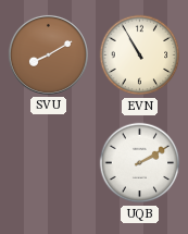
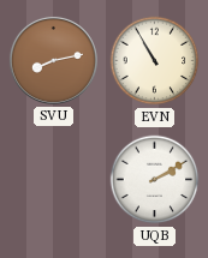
SVU: 8:10 -> 8:13
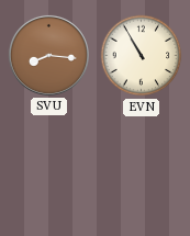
SVU: 8:13 -> 8:16
UQB: 2:10 -> none
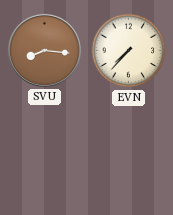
EVN: 10:55 -> 7:37
